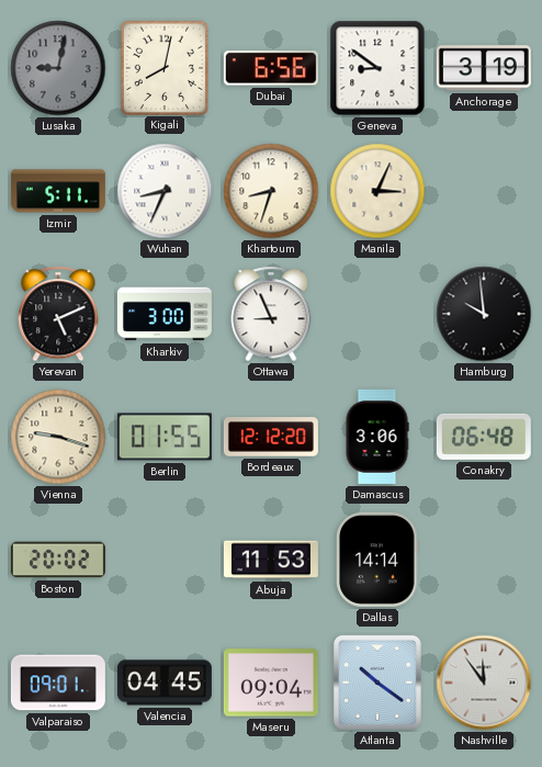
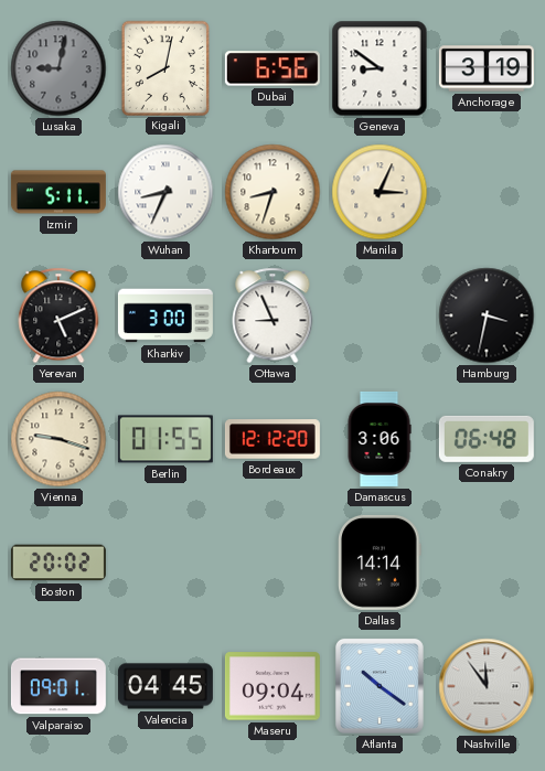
Hamburg: 9:59 -> 3:32
Abuja: 11:53 -> none
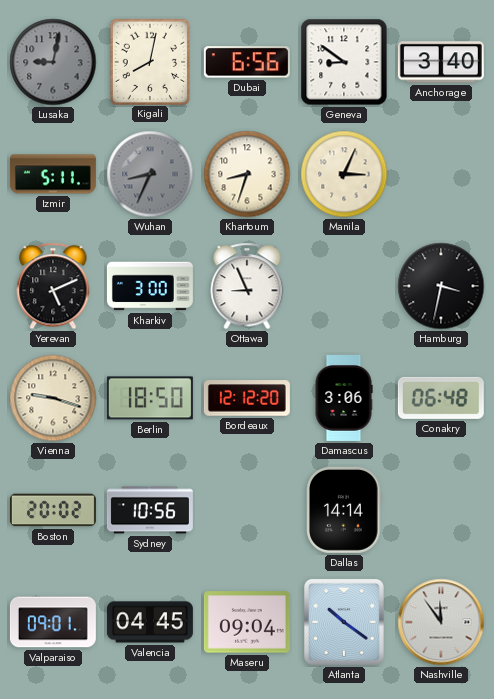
Anchorage: 3:19 -> 3:40
Wuhan dial: white -> grey
Berlin: 01:55 -> 18:50
Sydney: none -> 10:56
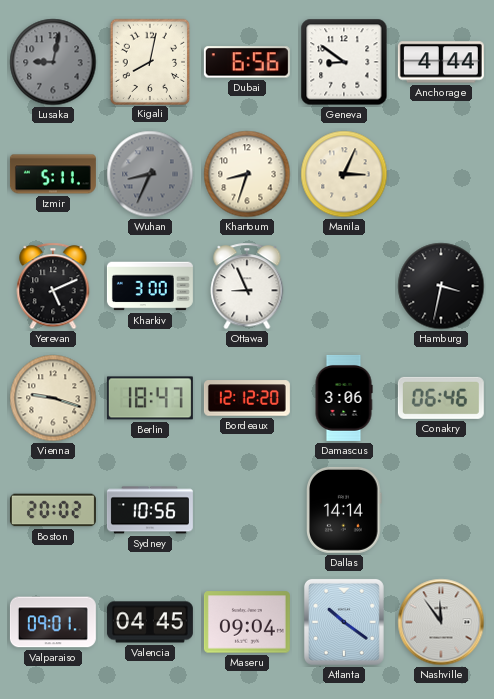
Anchorage: 3:40 -> 4:44
Berlin: 18:50 -> 18:47
Conakry: 06:48 -> 06:46
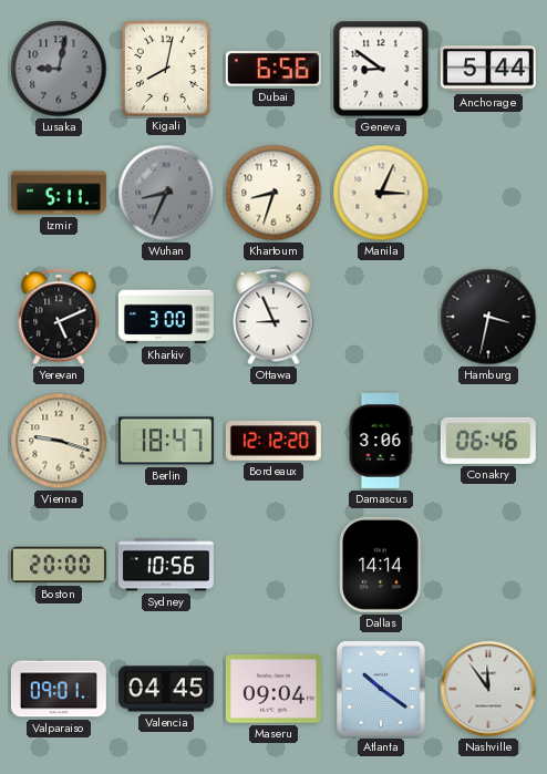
Anchorage: 4:44 -> 5:44
Boston: 20:02 -> 20:00
